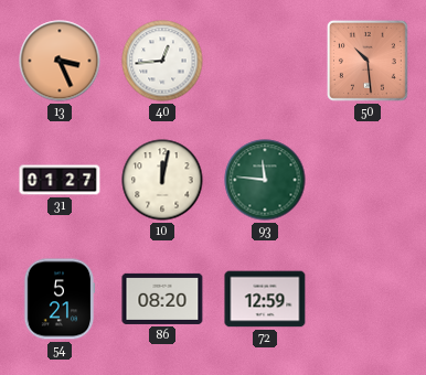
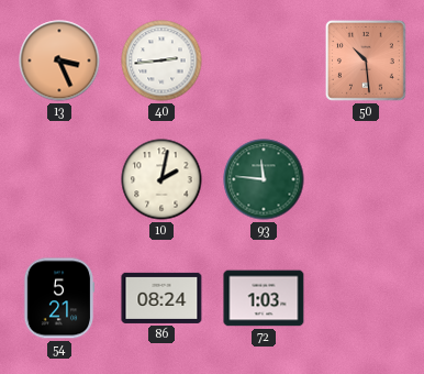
40: 12:44 -> 2:44
31: 01:27 -> none
10: 12:02 -> 2:02
86: 08:20 -> 08:24
72: 12:59 -> 1:03
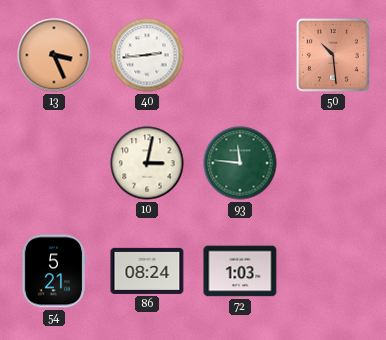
10: 2:02 -> 3:02
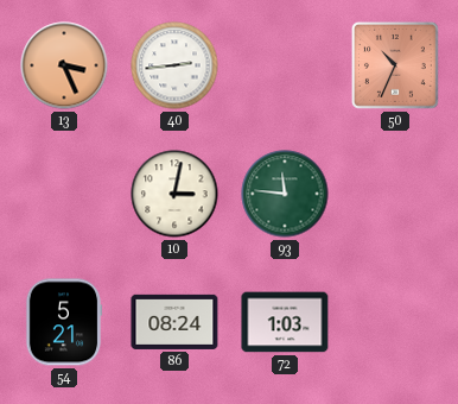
50: 10:29 -> 10:34
